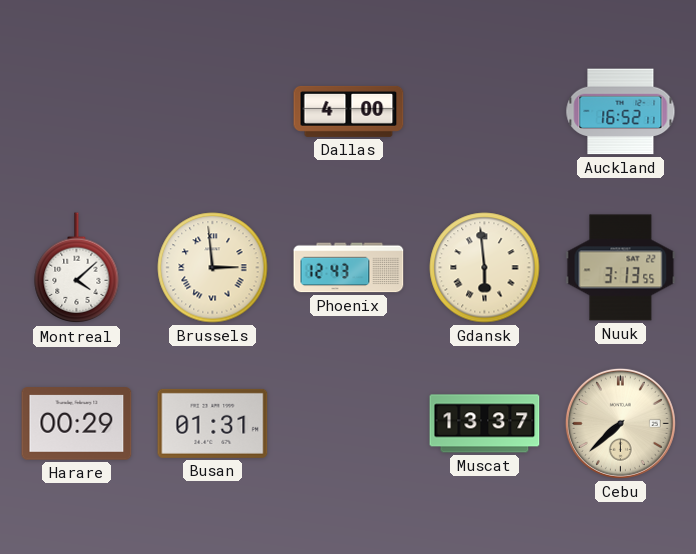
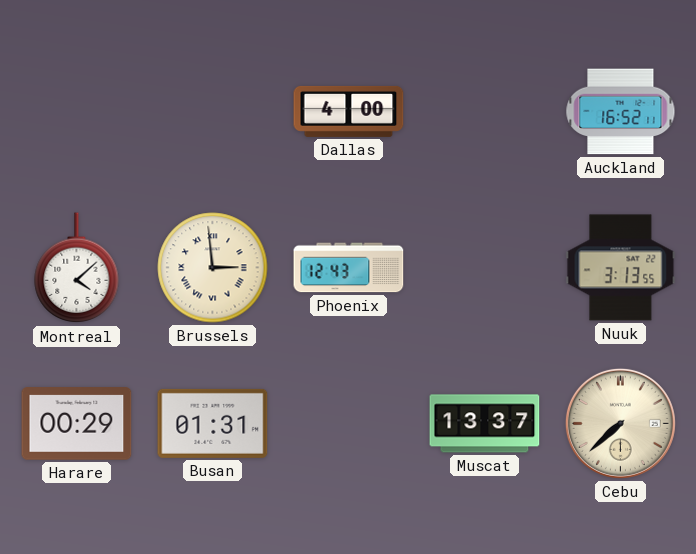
Gdansk: 5:59 -> none
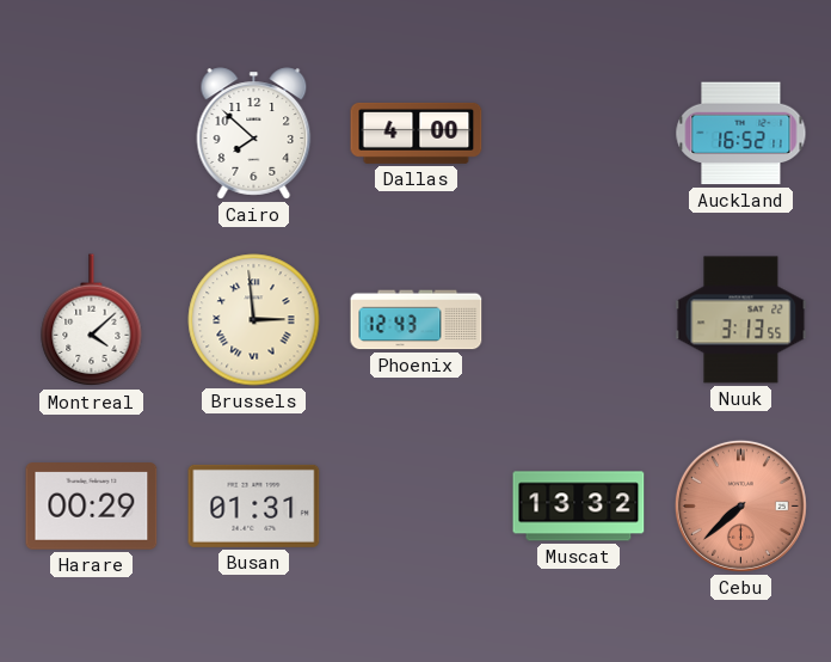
Cairo: none -> 7:52
Muscat: 13:37 -> 13:32
Cebu dial: cream -> salmon
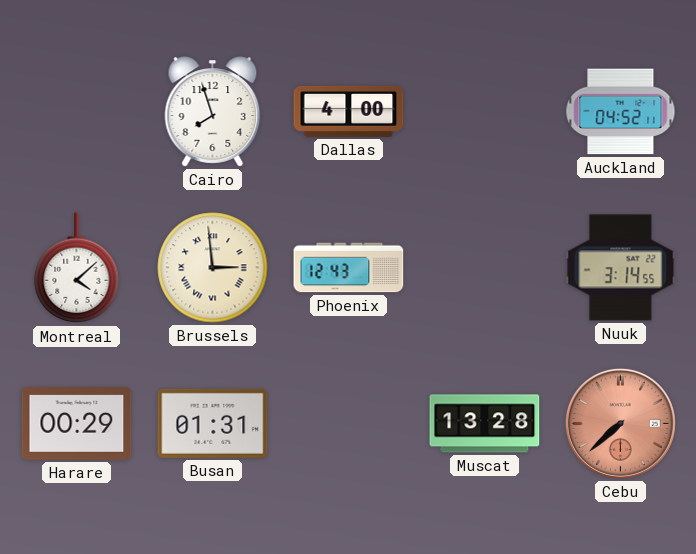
Cairo: 7:52 -> 7:57
Auckland: 16:52 -> 04:52
Nuuk: 3:13 -> 3:14
Muscat: 13:32 -> 13:28
